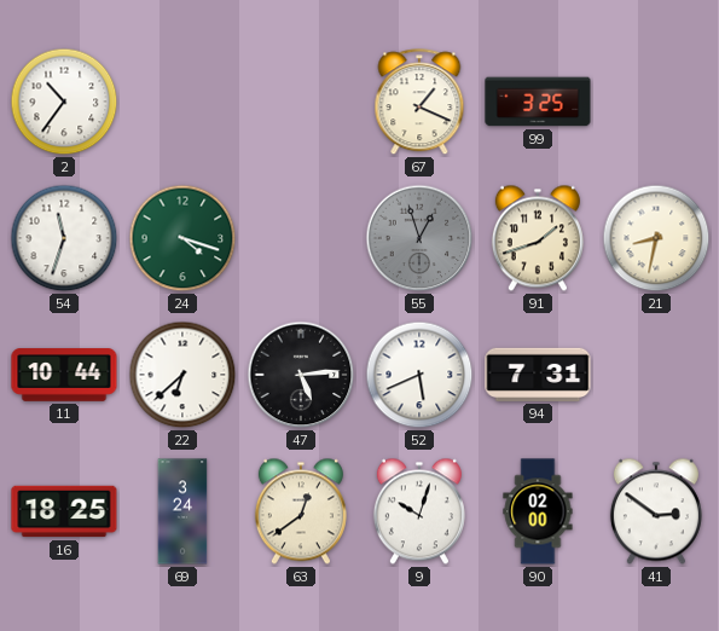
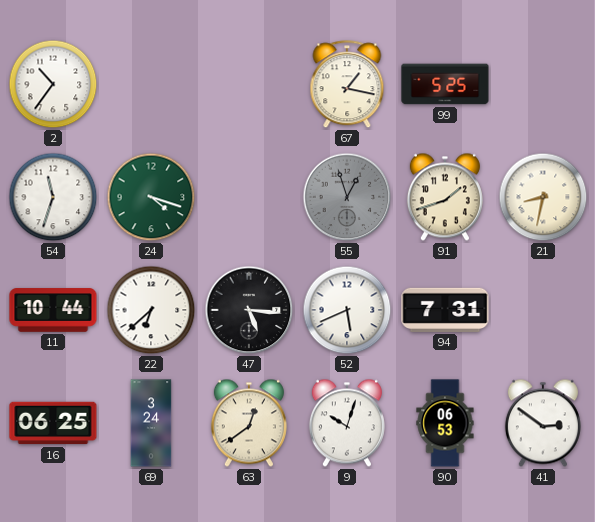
67: 1:19 -> 1:17
99: 3:25 -> 5:25
47: 5:14 -> 5:16
16: 18:25 -> 06:25
90: 02:00 -> 06:53
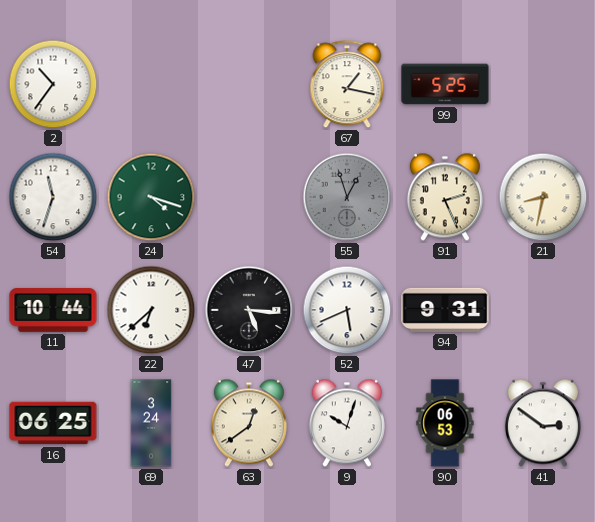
91: 1:42 -> 2:26
94: 7:31 -> 9:31
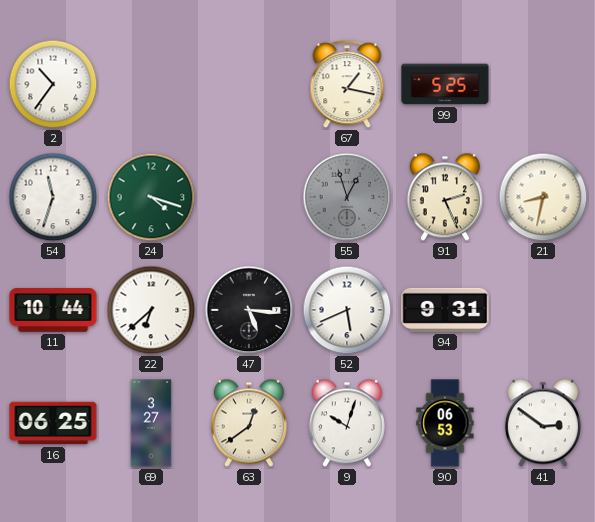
69: 3:24 -> 3:27
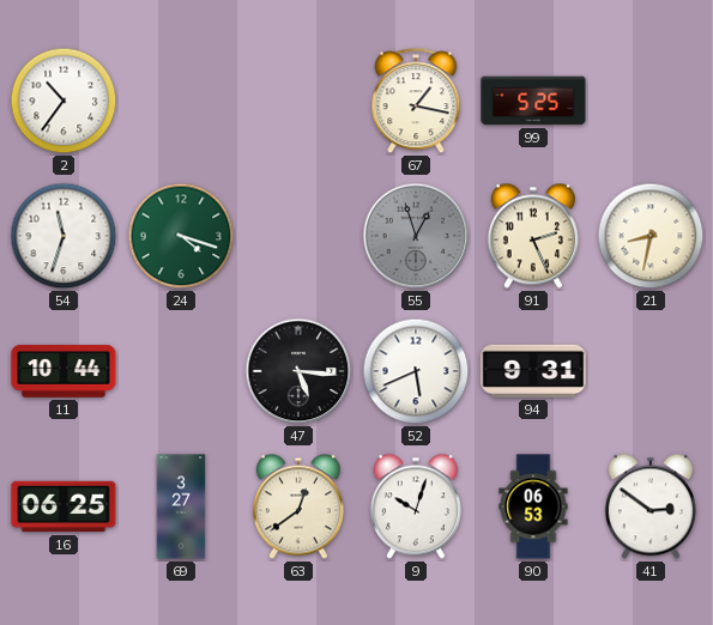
22: 6:38 -> none
